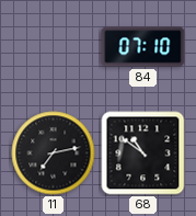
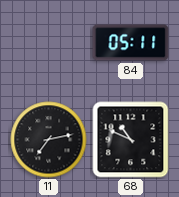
84: 07:10 -> 05:11
68: 10:51 -> 10:49
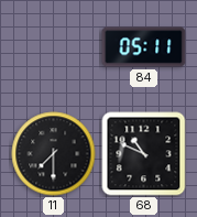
11: 7:13 -> 7:30
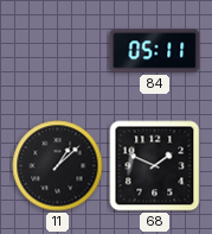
11: 7:30 -> 1:08
68: 10:49 -> 1:49
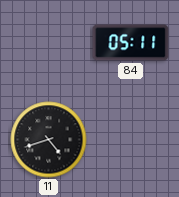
11: 1:08 -> 4:42
68: 1:49 -> none
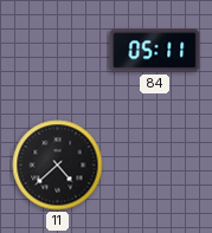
11: 4:42 -> 4:38
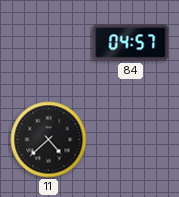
84: 05:11 -> 04:57
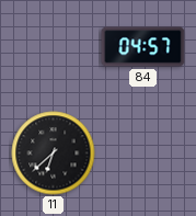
11: 4:38 -> 6:38
